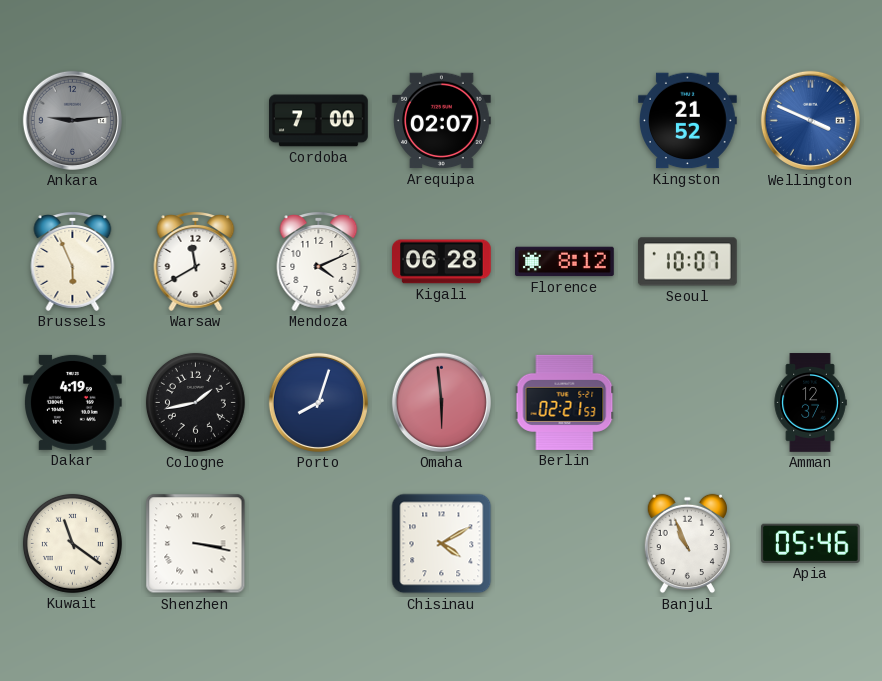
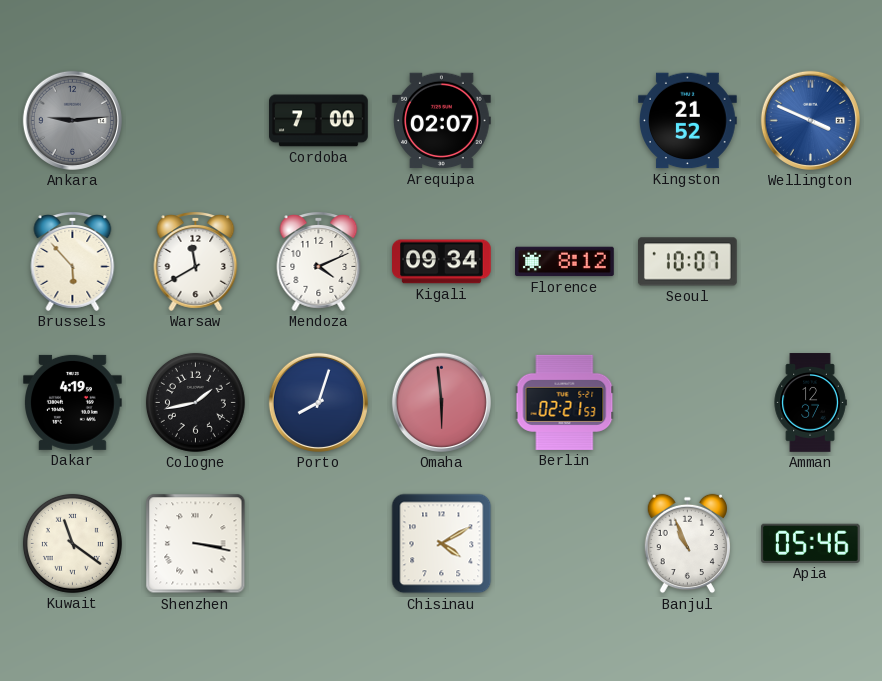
Brussels: 5:56 -> 5:53
Kigali: 06:28 -> 09:34
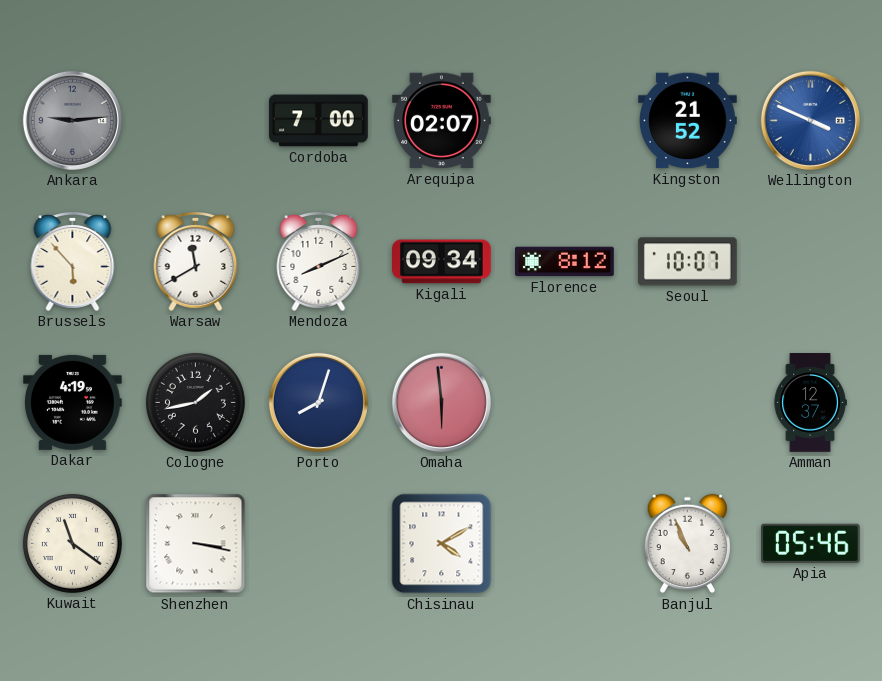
Mendoza: 4:11 -> 8:11
Berlin: 02:21 -> none
